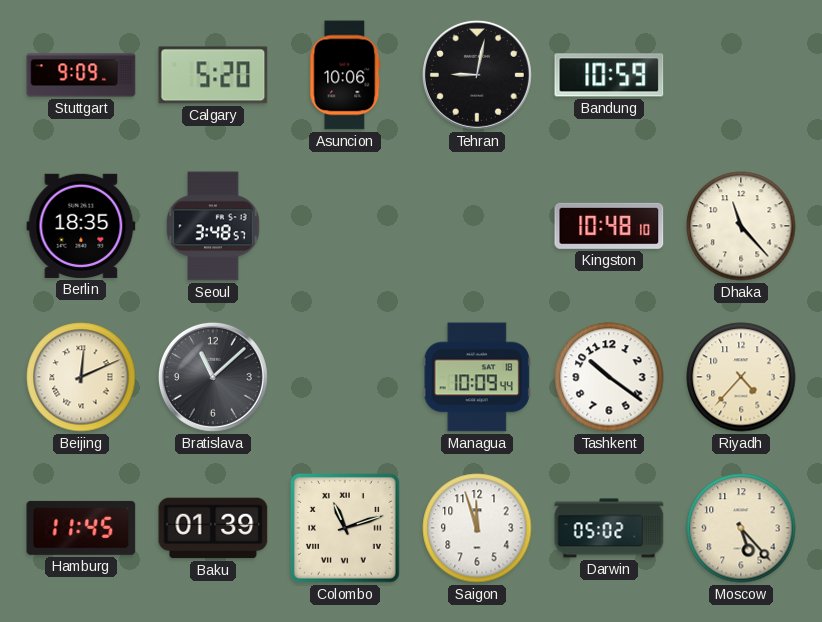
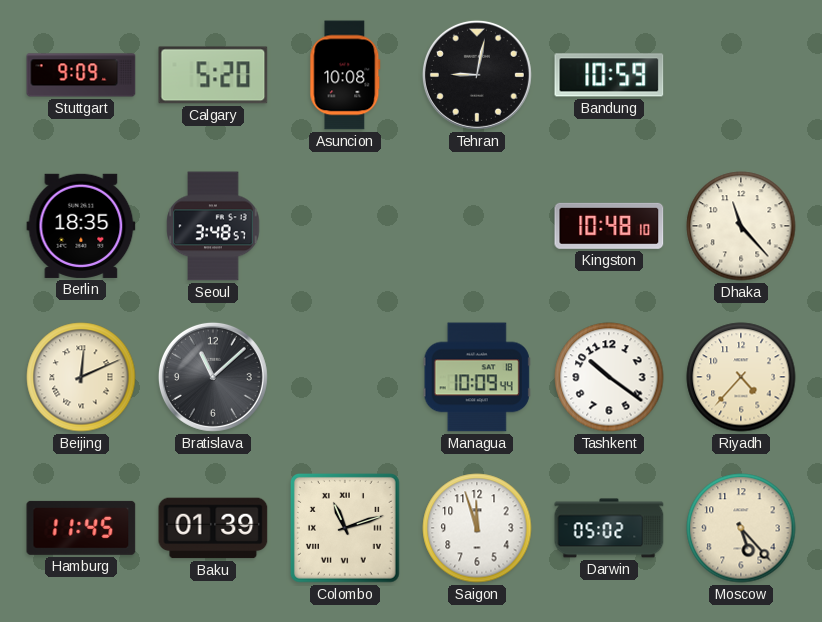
Asuncion: 10:06 -> 10:08
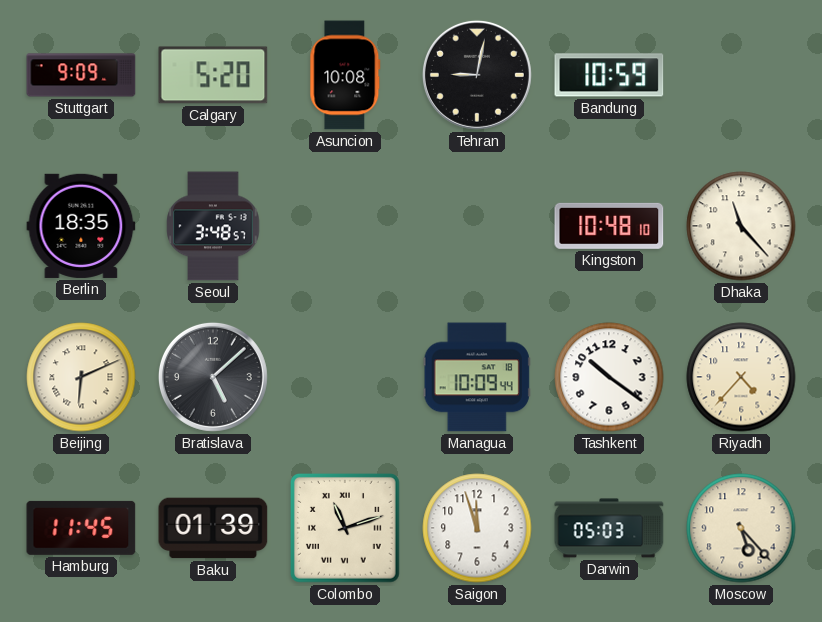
Beijing: 12:11 -> 6:11
Bratislava: 11:08 -> 5:08
Darwin: 05:02 -> 05:03
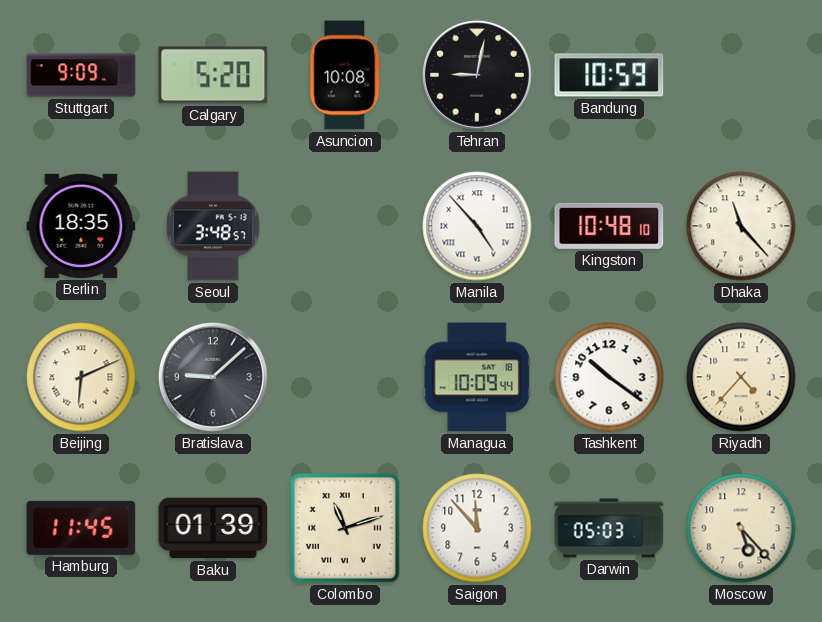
Manila: none -> 4:53
Bratislava: 5:08 -> 9:08
Saigon: 11:57 -> 11:53
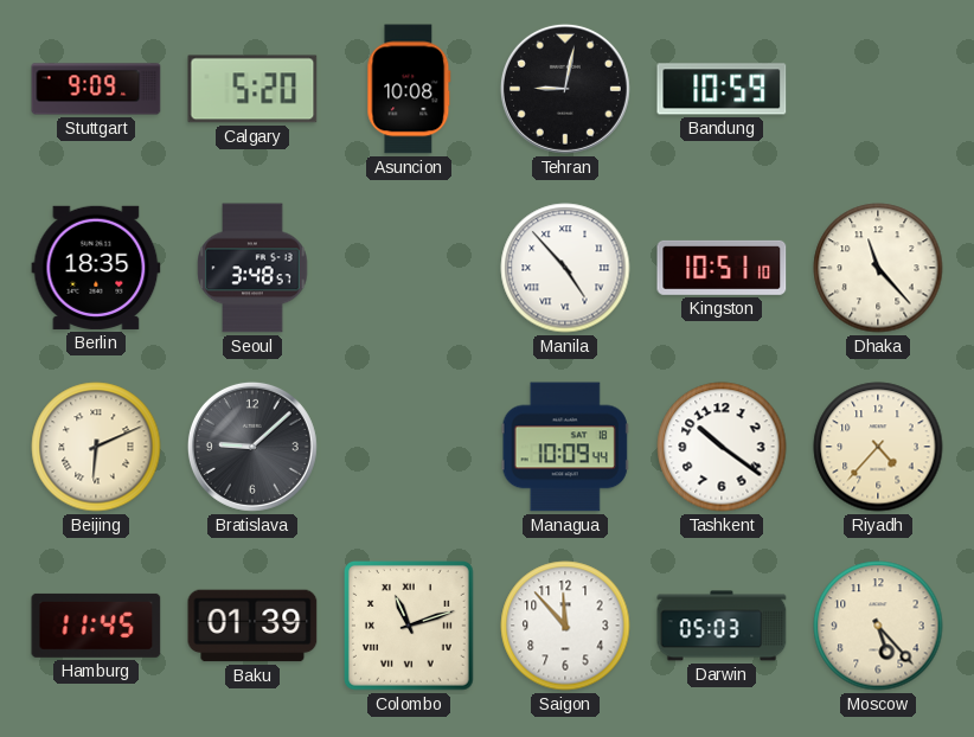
Kingston: 10:48 -> 10:51
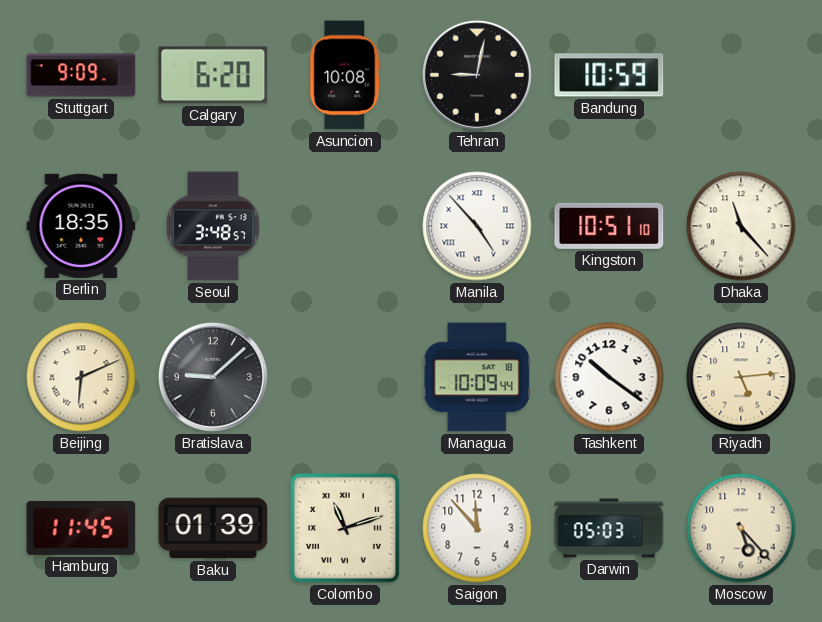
Calgary: 5:20 -> 6:20
Riyadh: 4:37 -> 5:14
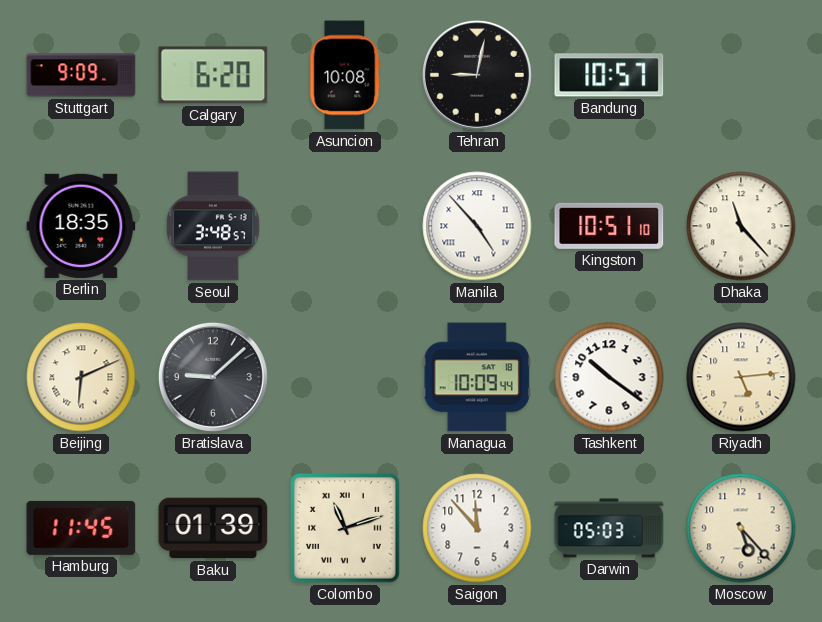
Bandung: 10:59 -> 10:57
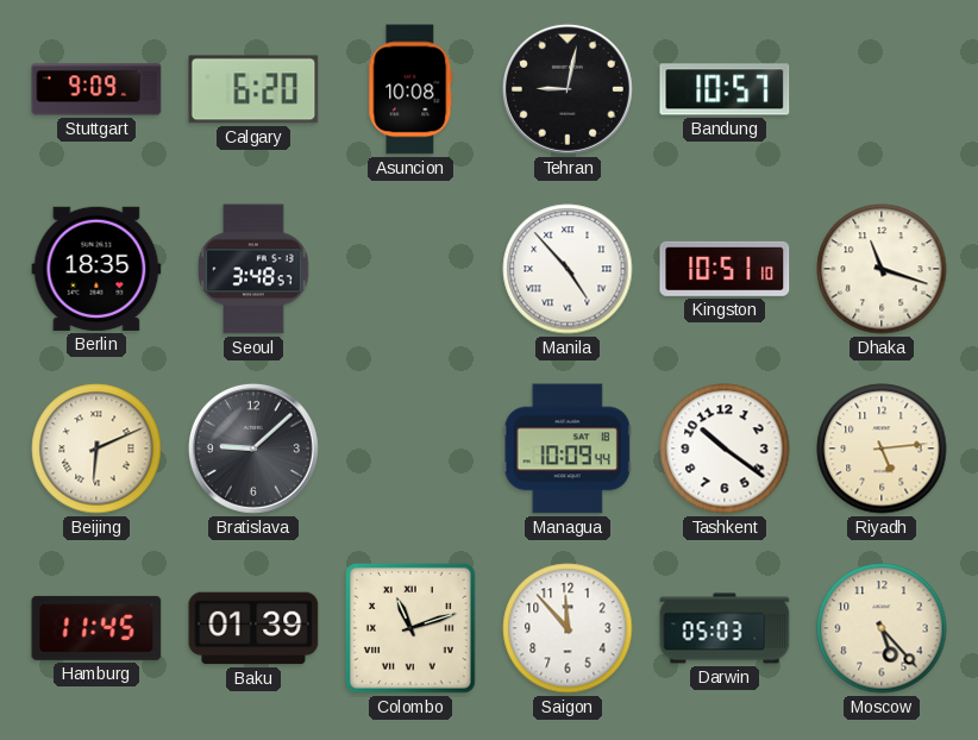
Dhaka: 11:23 -> 11:18
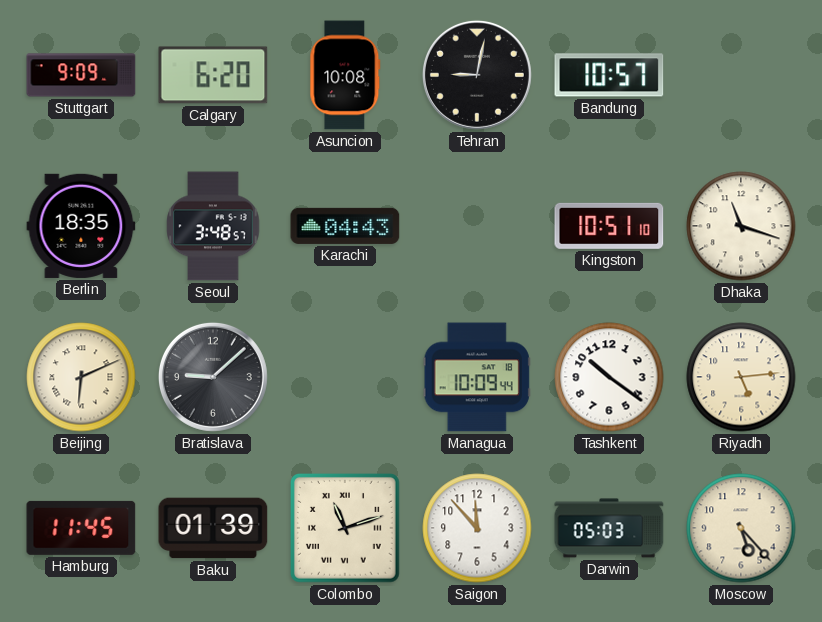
Karachi: none -> 04:43
Manila: 4:53 -> none
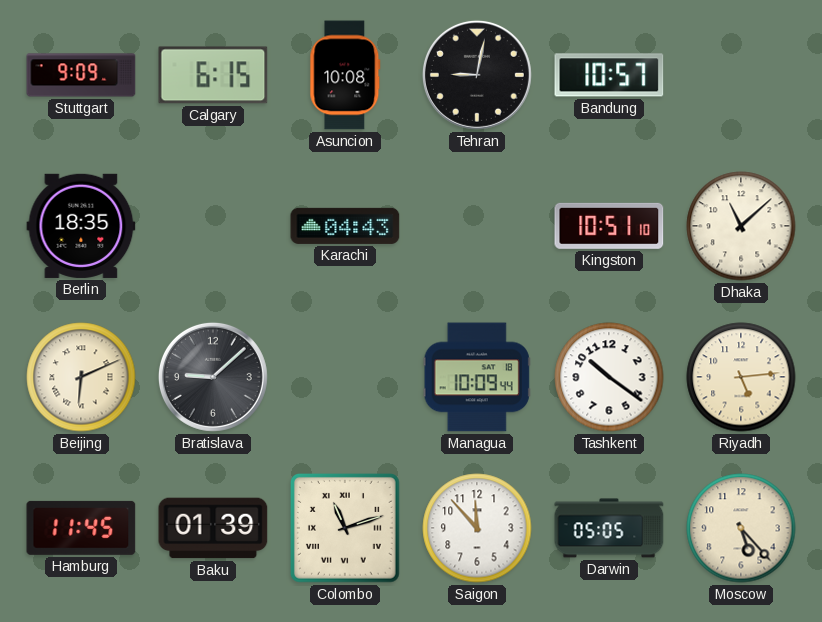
Calgary: 6:20 -> 6:15
Seoul: 3:48 -> none
Dhaka: 11:18 -> 11:08
Darwin: 05:03 -> 05:05
